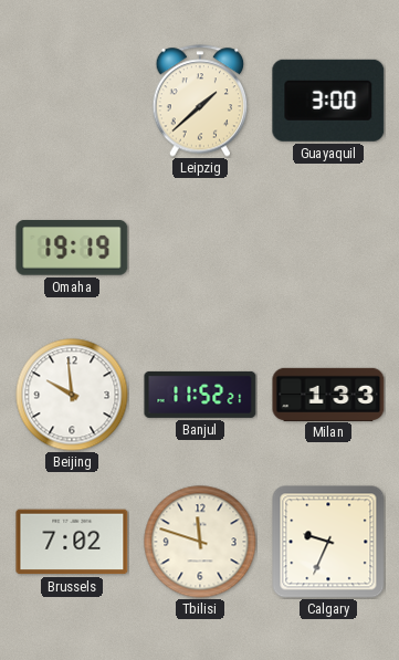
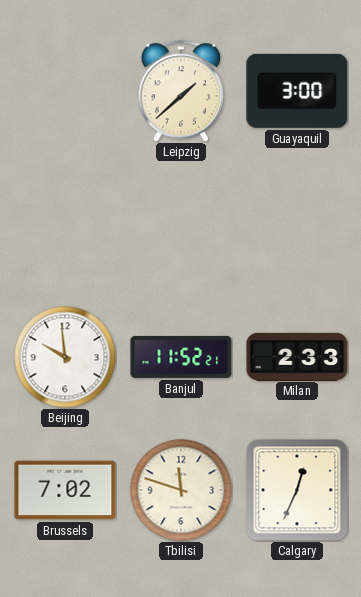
Omaha: 19:19 -> none
Milan: 1:33 -> 2:33
Calgary: 9:34 -> 12:34
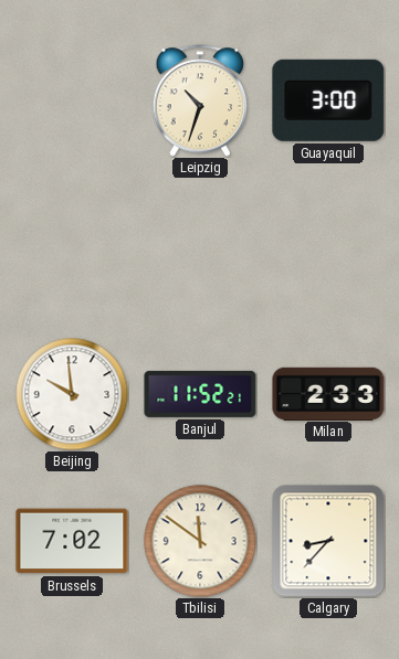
Leipzig: 1:38 -> 10:33
Tbilisi: 11:48 -> 11:51
Calgary: 12:34 -> 8:37
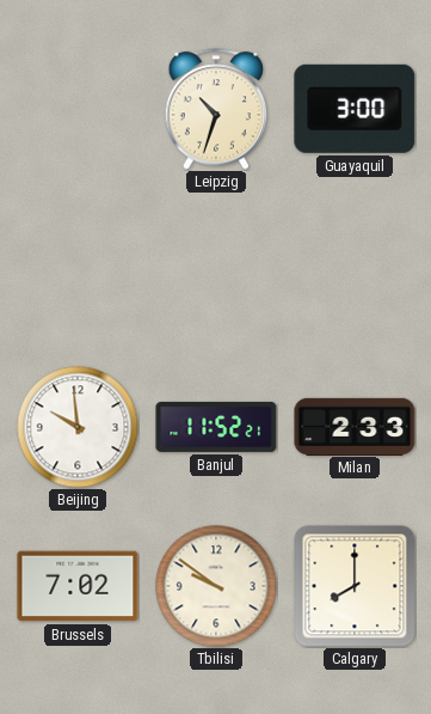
Tbilisi: 11:51 -> 9:51
Calgary: 8:37 -> 8:00
